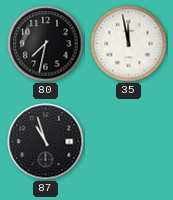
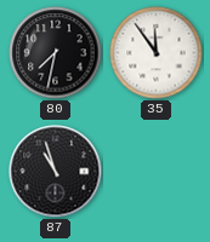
35: 11:58 -> 11:54
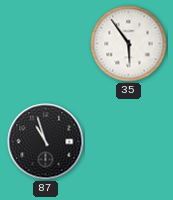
80: 7:32 -> none
35: 11:54 -> 5:54
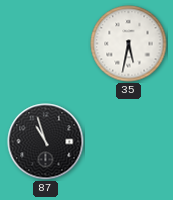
35: 5:54 -> 5:32
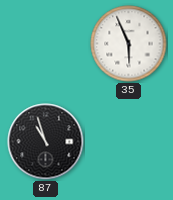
35: 5:32 -> 5:56
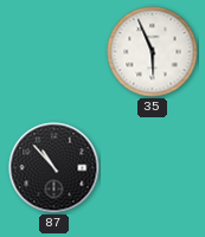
87: 10:57 -> 10:53
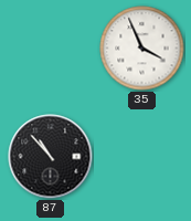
35: 5:56 -> 3:56
